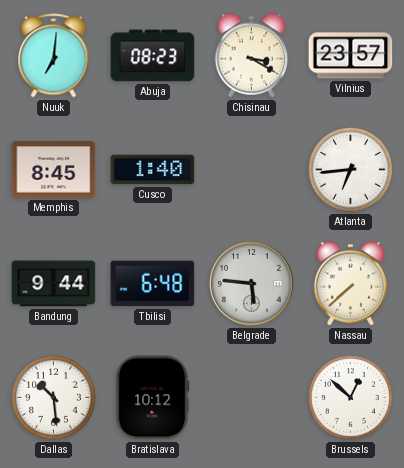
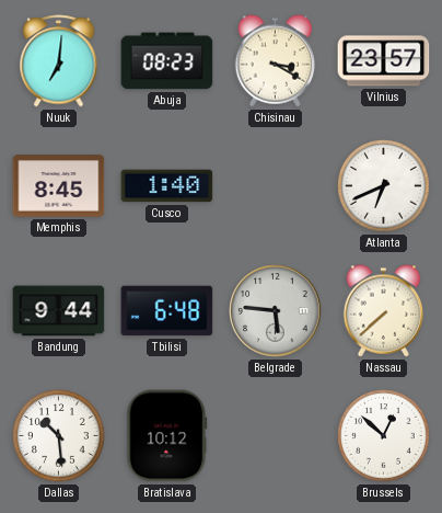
Atlanta: 6:44 -> 6:41
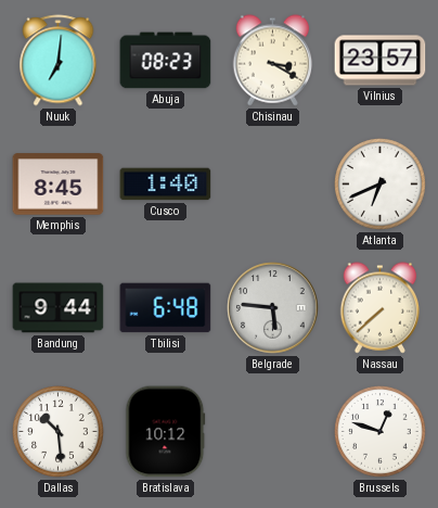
Brussels: 12:52 -> 12:48
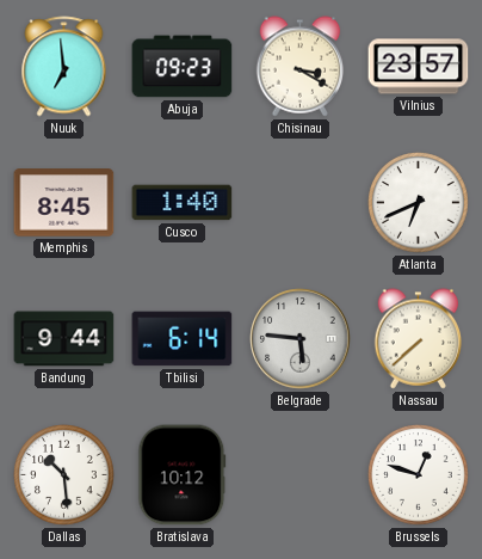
Nuuk: 7:01 -> 6:59
Abuja: 08:23 -> 09:23
Tbilisi: 6:48 -> 6:14
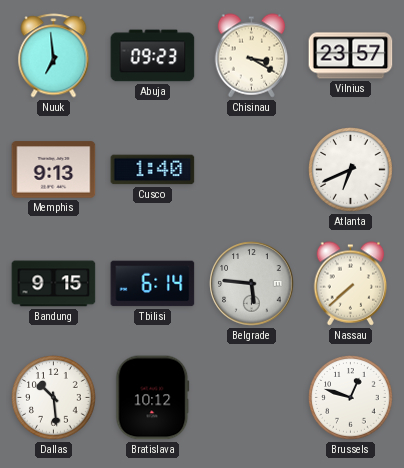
Memphis: 8:45 -> 9:13
Bandung: 9:44 -> 9:15
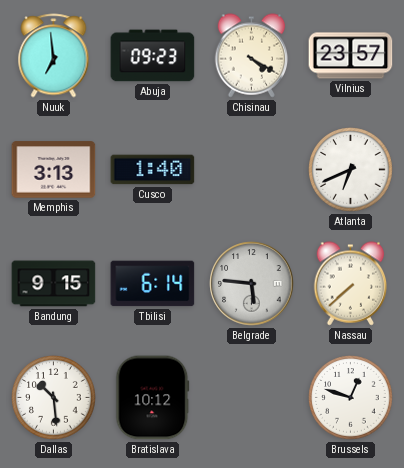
Chisinau: 3:20 -> 4:20
Memphis: 9:13 -> 3:13
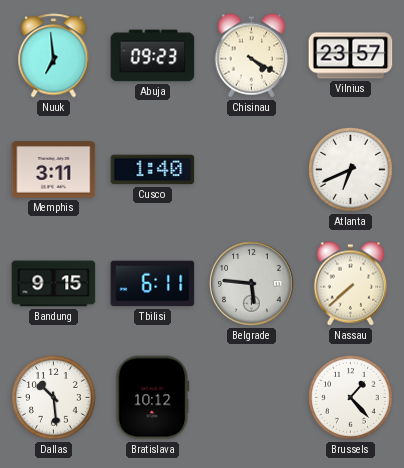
Memphis: 3:13 -> 3:11
Tbilisi: 6:14 -> 6:11
Brussels: 12:48 -> 1:23
